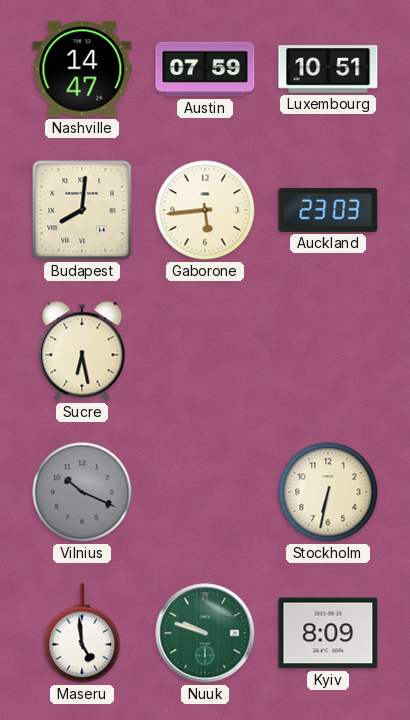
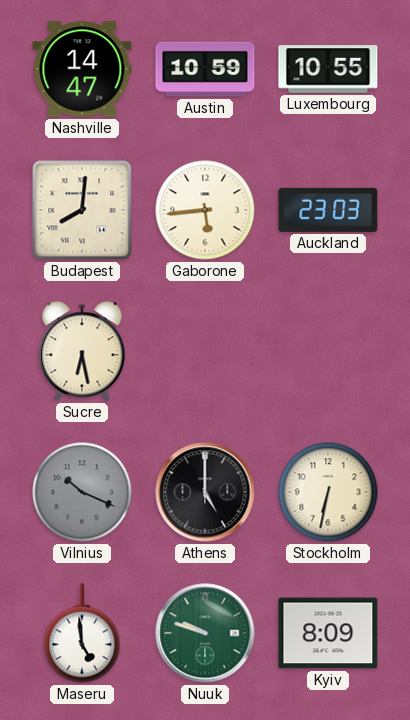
Austin: 07:59 -> 10:59
Luxembourg: 10:51 -> 10:55
Athens: none -> 5:00
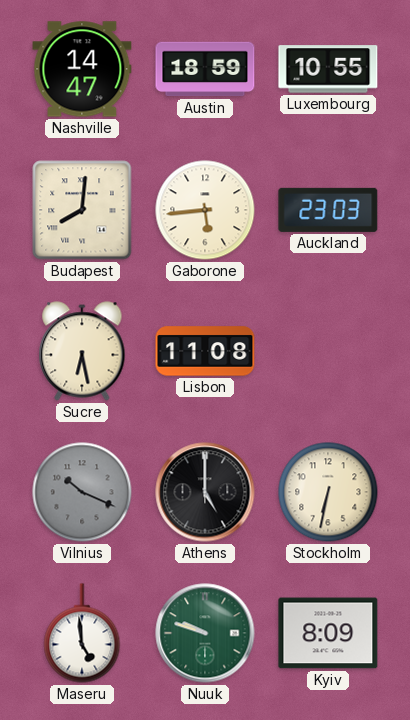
Austin: 10:59 -> 18:59
Lisbon: none -> 11:08
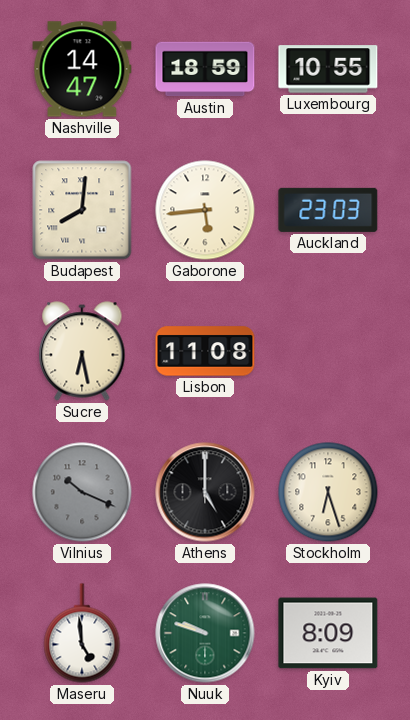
Stockholm: 6:32 -> 6:27
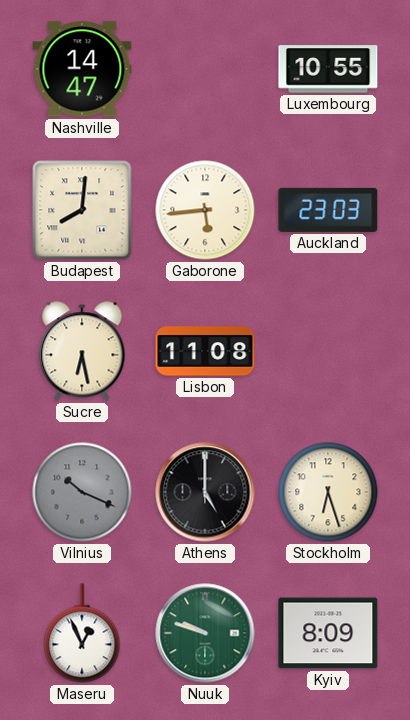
Austin: 18:59 -> none
Maseru: 4:59 -> 12:56
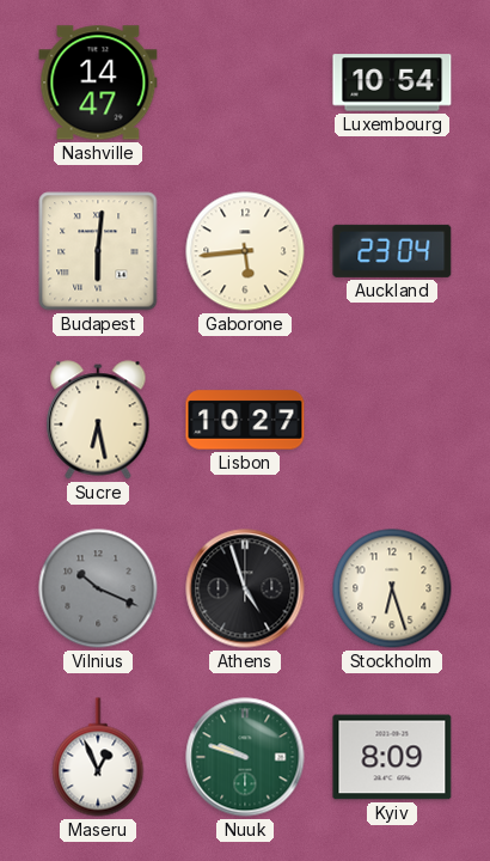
Luxembourg: 10:55 -> 10:54
Budapest: 8:01 -> 6:01
Auckland: 23:03 -> 23:04
Lisbon: 11:08 -> 10:27
Athens: 5:00 -> 4:57
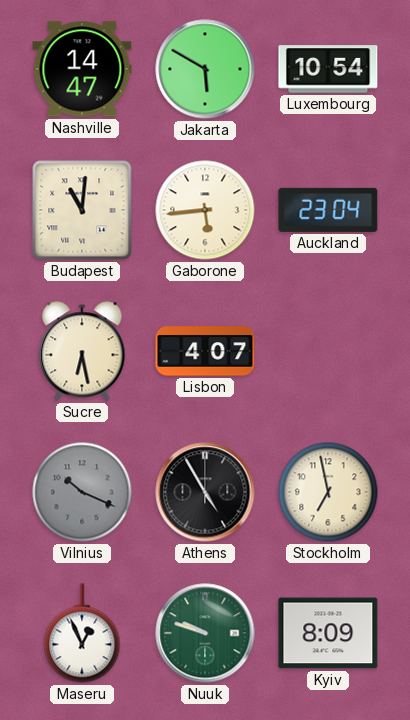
Jakarta: none -> 5:50
Budapest: 6:01 -> 11:01
Lisbon: 10:27 -> 4:07
Athens: 4:57 -> 4:55
Stockholm: 6:27 -> 6:58
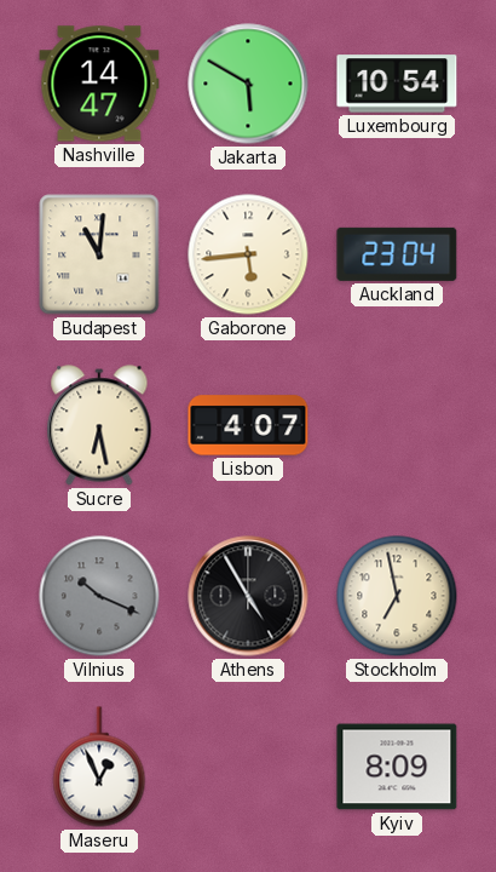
Nuuk: 9:48 -> none
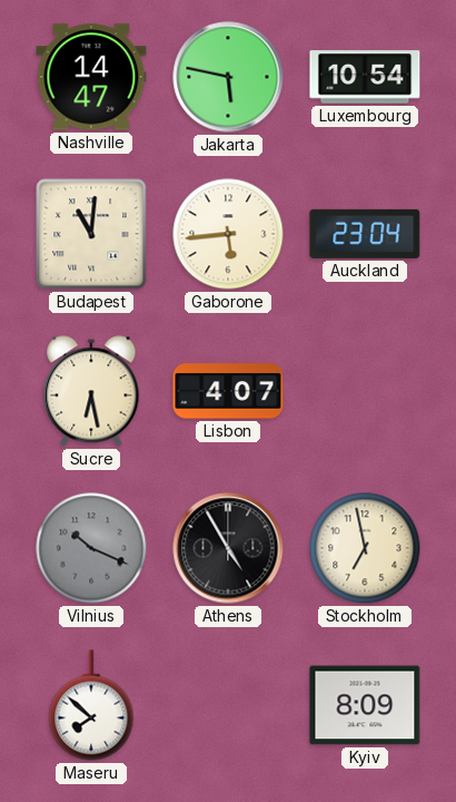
Jakarta: 5:50 -> 5:47
Maseru: 12:56 -> 7:52
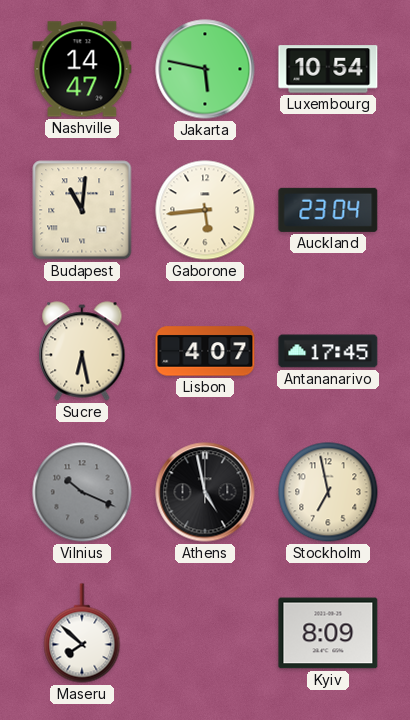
Antananarivo: none -> 17:45
Athens: 4:55 -> 4:58
